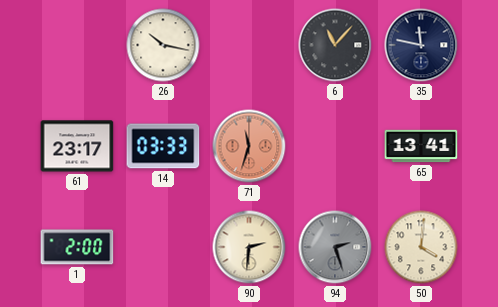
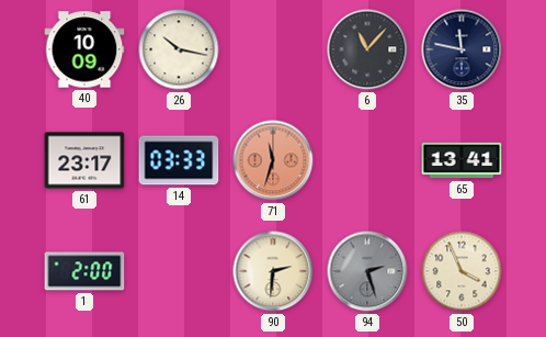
40: none -> 10:09
50: 4:01 -> 3:56
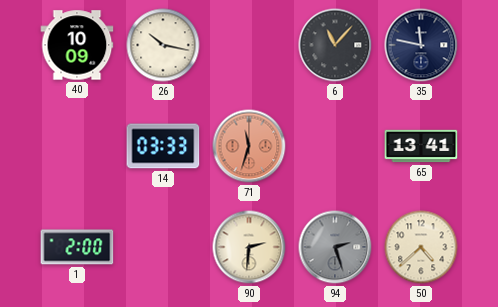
61: 23:17 -> none
50: 3:56 -> 4:38
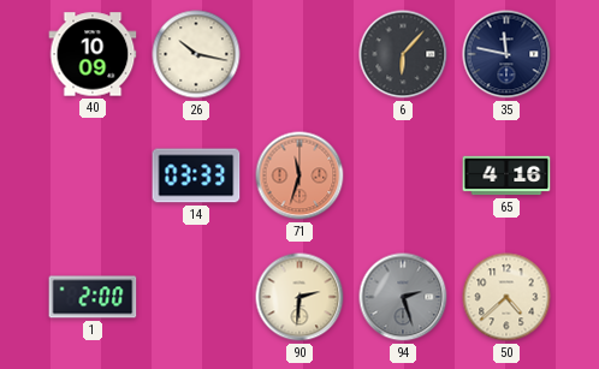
6: 11:07 -> 6:07
65: 13:41 -> 4:16
